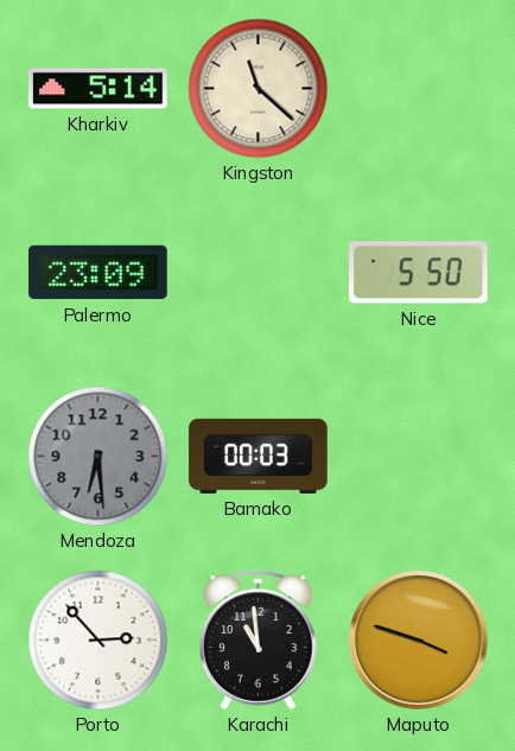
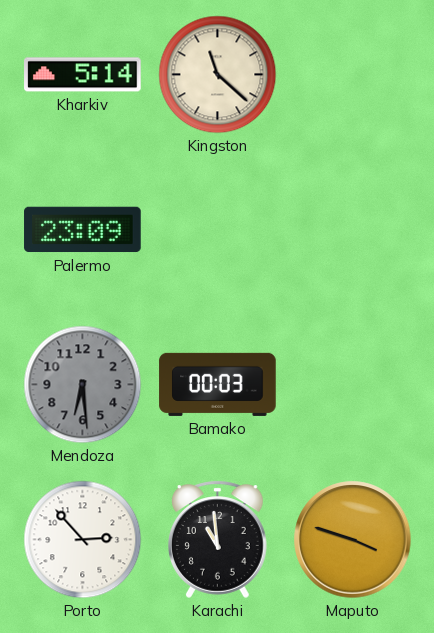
Nice: 5:50 -> none
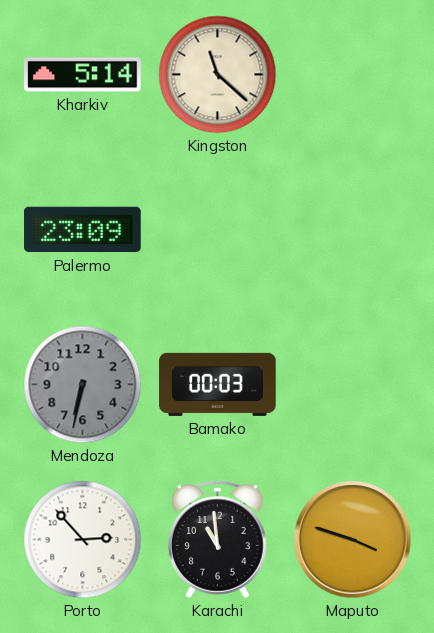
Mendoza: 6:29 -> 6:32
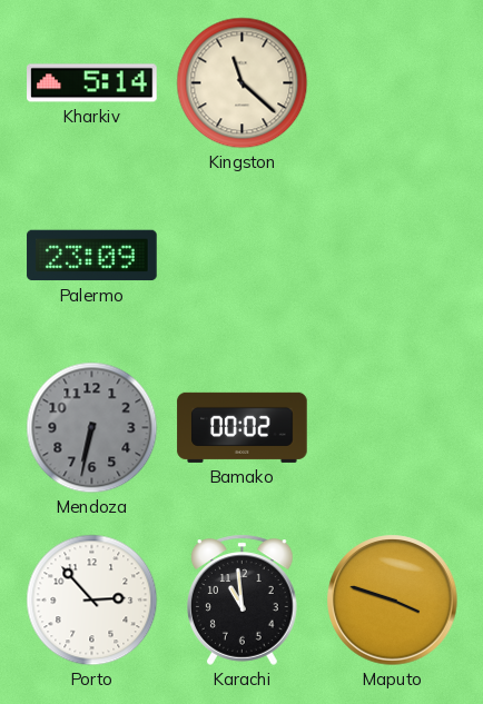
Bamako: 00:03 -> 00:02
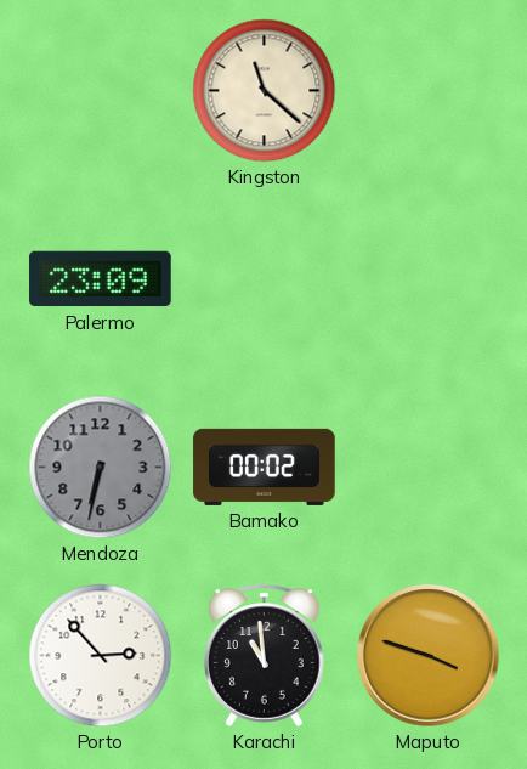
Kharkiv: 5:14 -> none
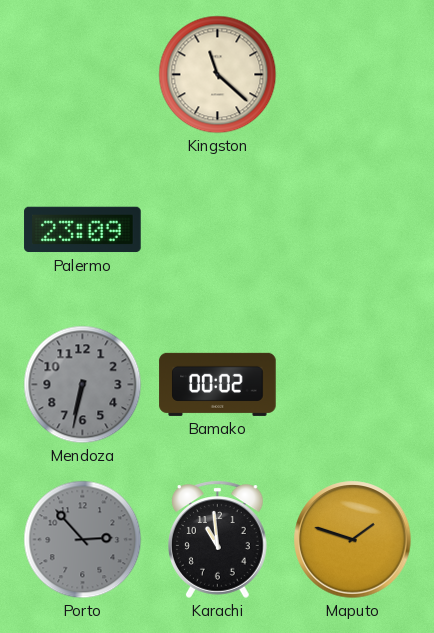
Porto dial: white -> grey
Maputo: 3:48 -> 1:48
